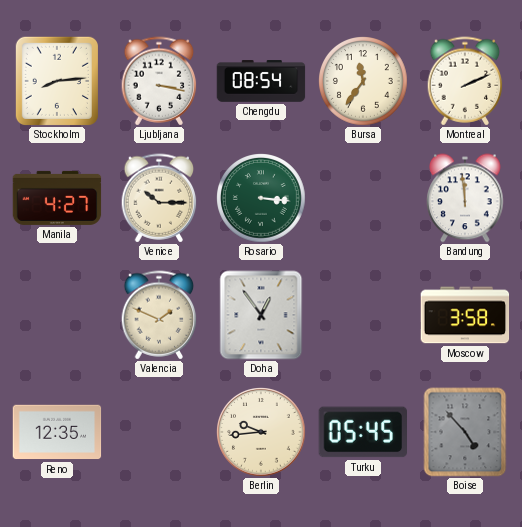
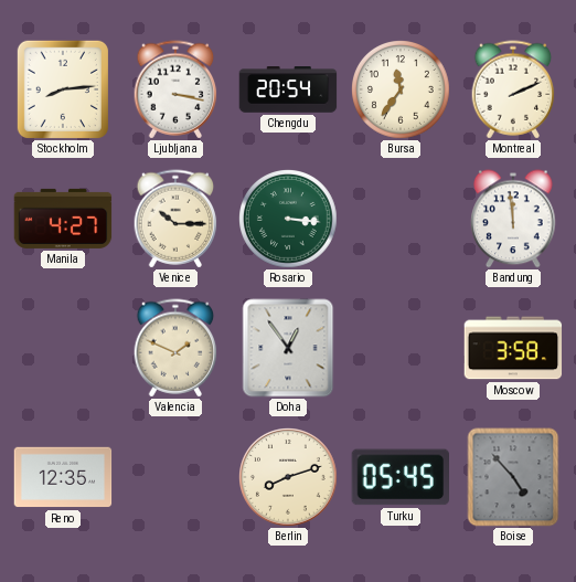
Chengdu: 08:54 -> 20:54
Berlin: 9:44 -> 8:12
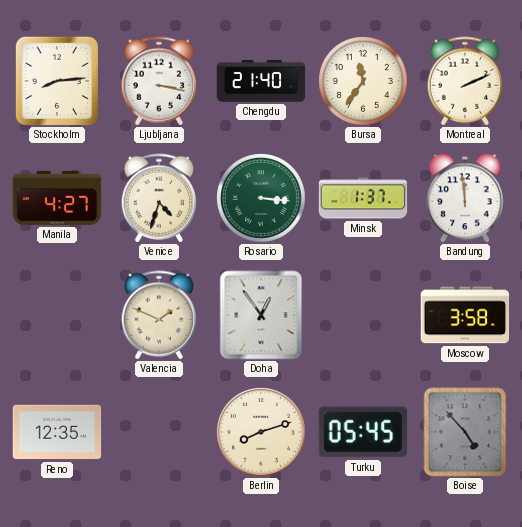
Chengdu: 20:54 -> 21:40
Venice: 10:15 -> 4:33
Minsk: none -> 1:37
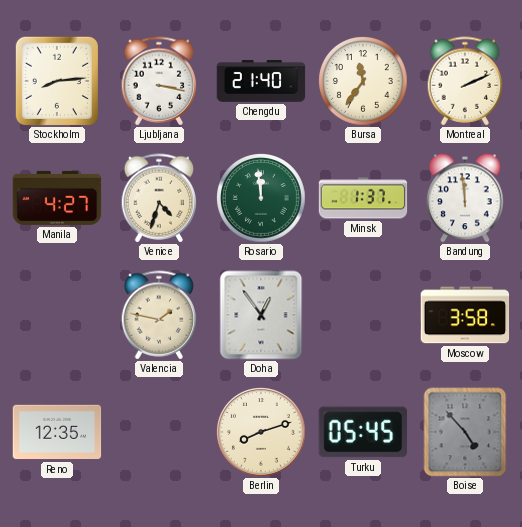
Rosario: 3:16 -> 11:59
Valencia: 1:49 -> 1:47
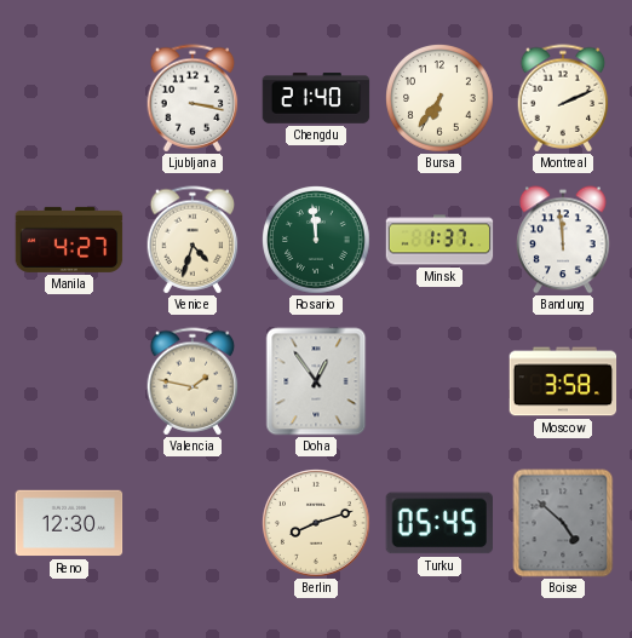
Stockholm: 8:14 -> none
Bursa: 11:36 -> 6:36
Reno: 12:35 -> 12:30
Boise: 4:53 -> 4:52
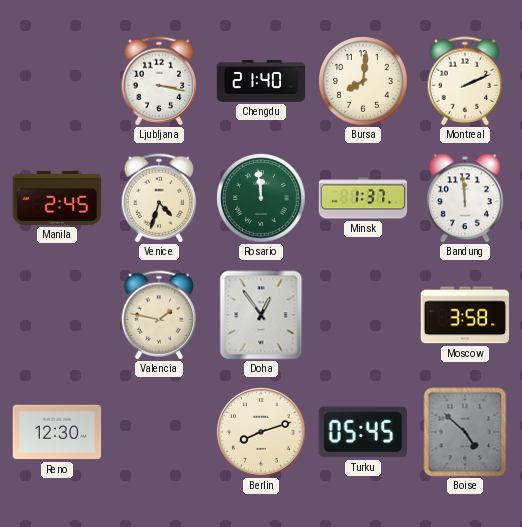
Bursa: 6:36 -> 8:01
Manila: 4:27 -> 2:45
